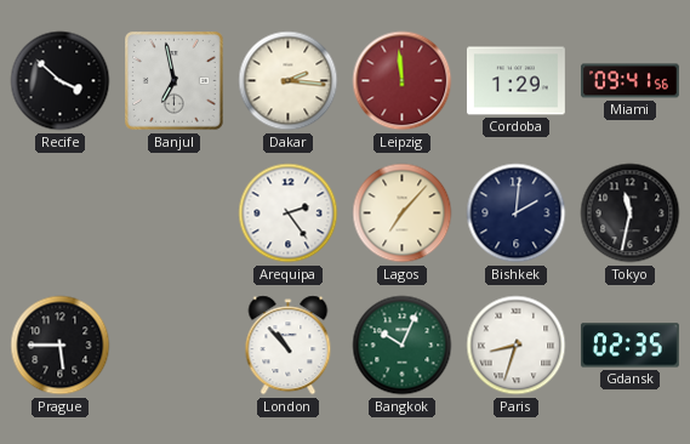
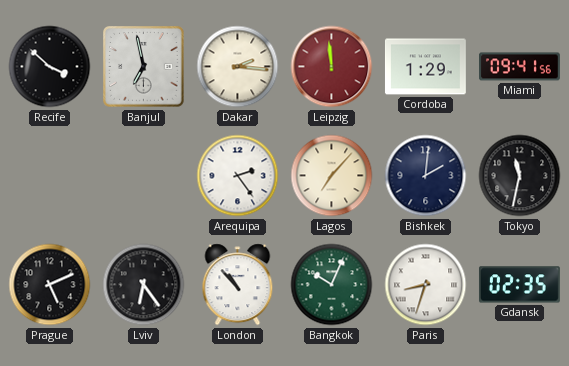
Prague: 5:45 -> 5:11
Lviv: none -> 6:24
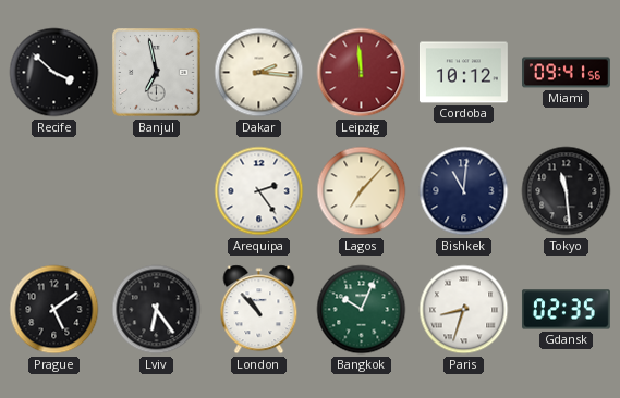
Cordoba: 1:29 -> 10:12
Bishkek: 2:01 -> 11:01
Tokyo: 11:32 -> 11:29
Prague: 5:11 -> 5:09
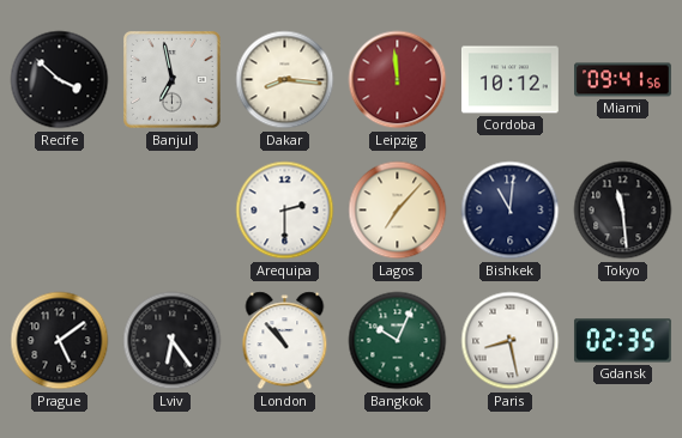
Dakar: 2:16 -> 8:16
Arequipa: 2:24 -> 2:30
Paris: 8:33 -> 8:28
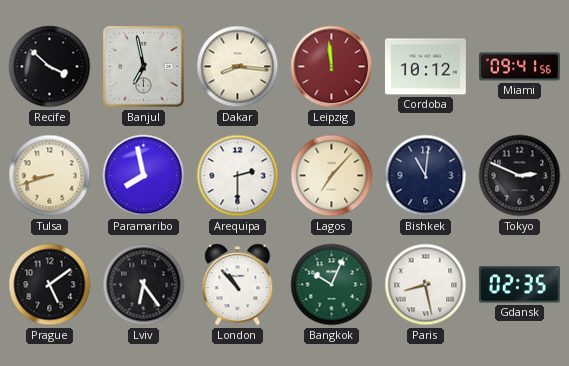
Tulsa: none -> 8:42
Paramaribo: none -> 7:58
Tokyo: 11:29 -> 2:49
